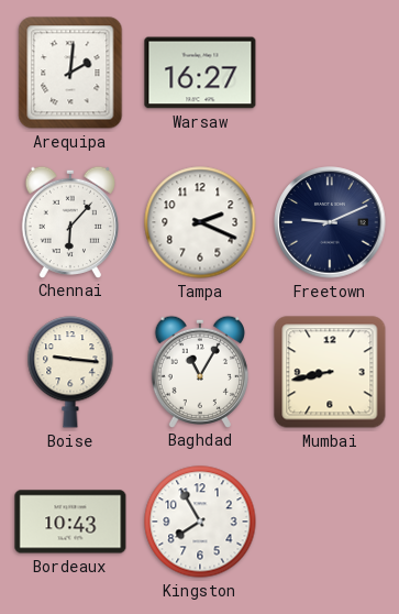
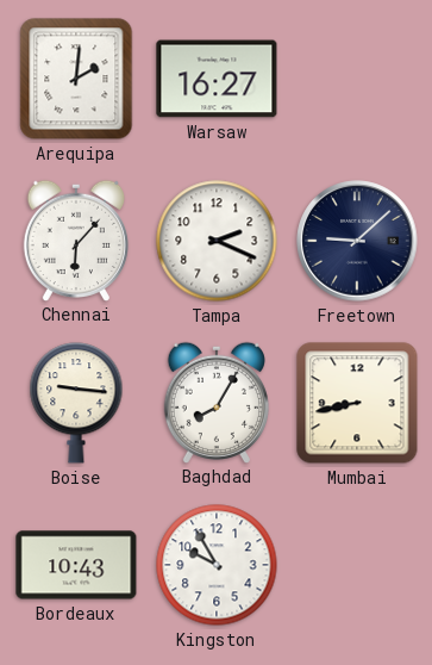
Freetown: 9:11 -> 9:08
Baghdad: 11:05 -> 8:05
Kingston: 7:55 -> 9:55
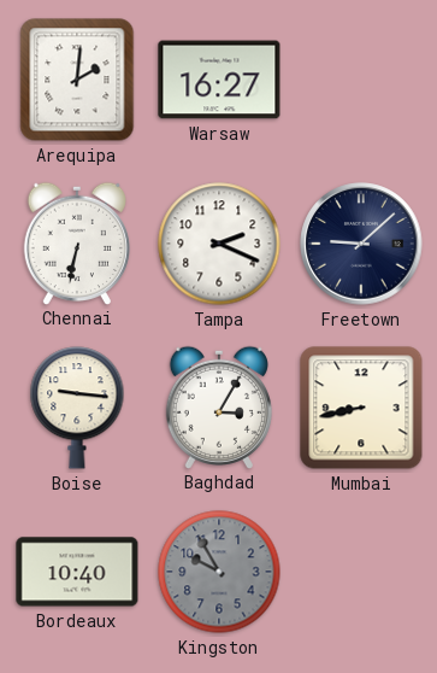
Chennai: 6:07 -> 6:32
Baghdad: 8:05 -> 3:05
Bordeaux: 10:43 -> 10:40
Kingston dial: white -> grey
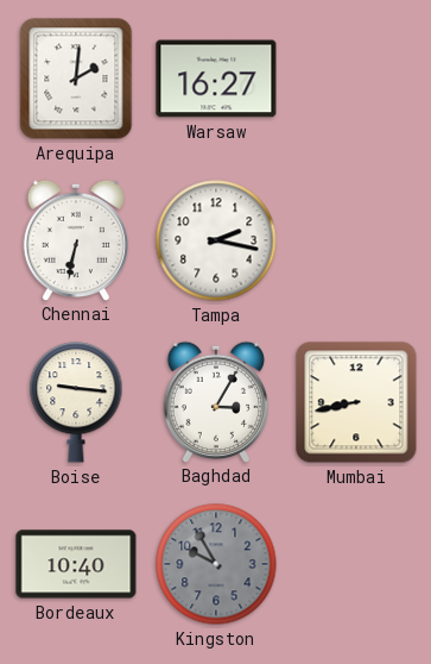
Tampa: 2:19 -> 2:17
Freetown: 9:08 -> none
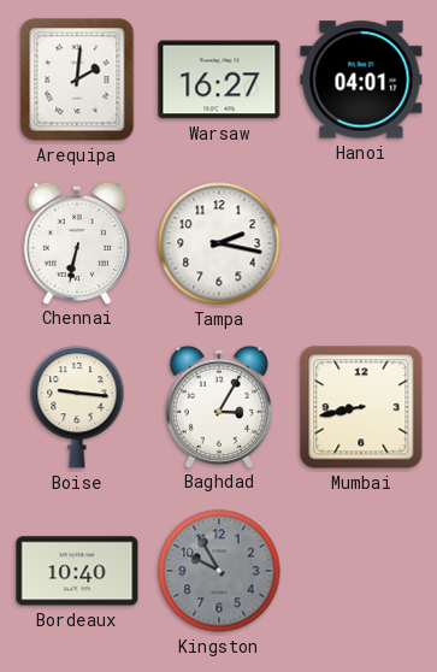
Hanoi: none -> 04:01
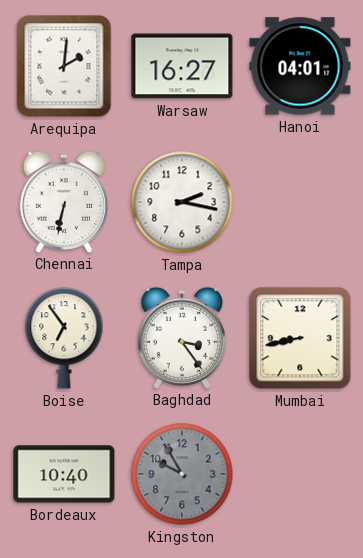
Boise: 9:16 -> 6:54
Baghdad: 3:05 -> 3:24
